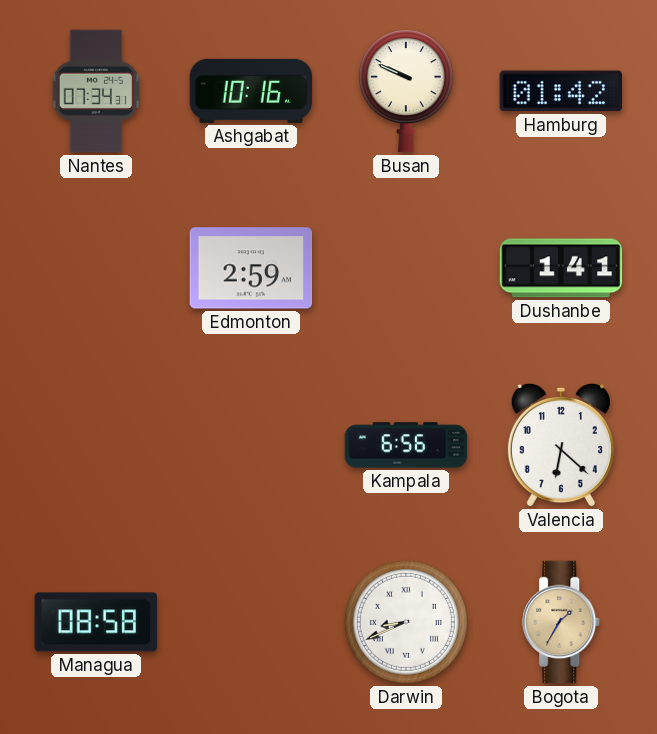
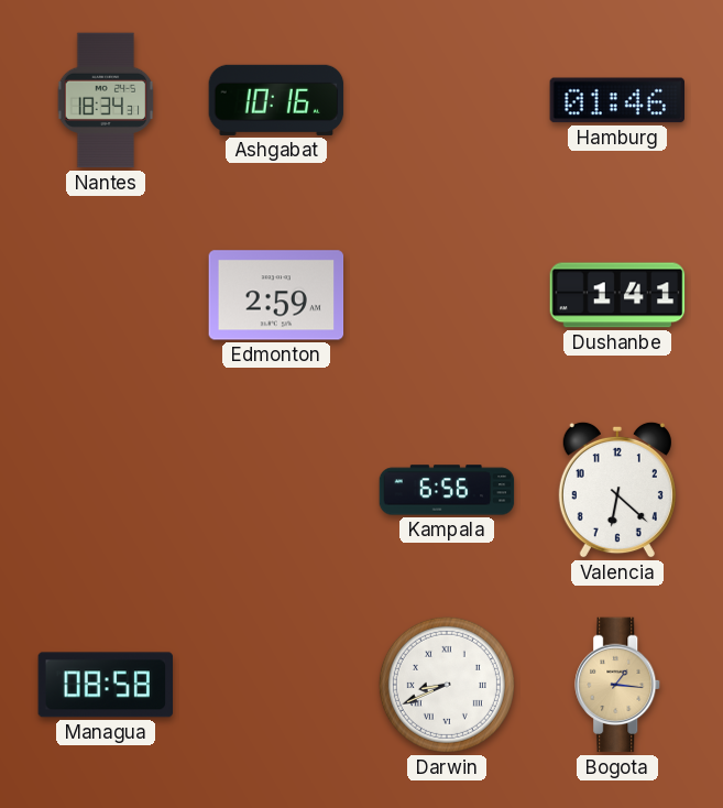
Nantes: 07:34 -> 18:34
Busan: 9:49 -> none
Hamburg: 01:42 -> 01:46
Bogota: 1:35 -> 1:16
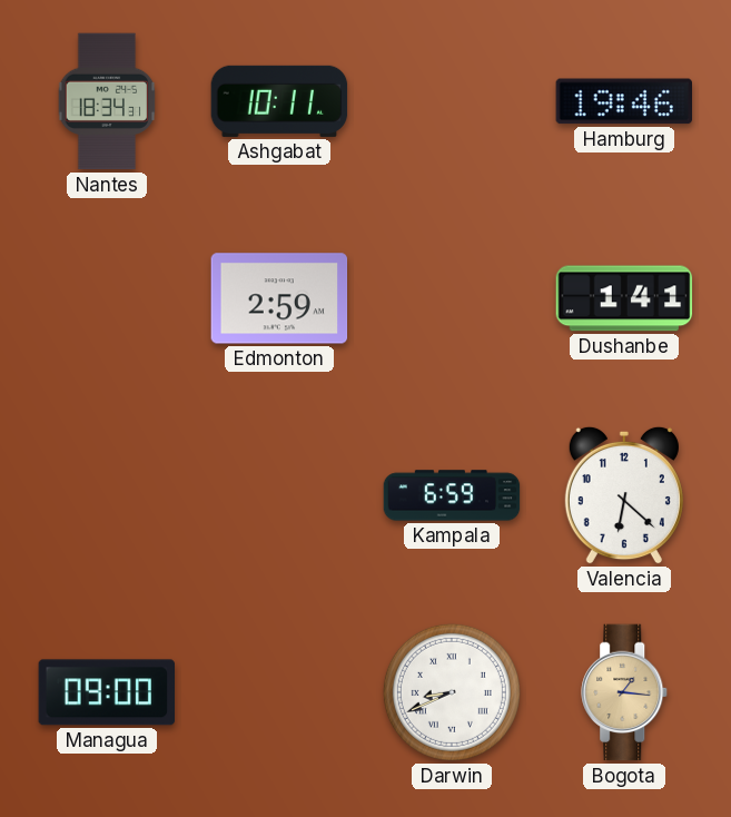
Ashgabat: 10:16 -> 10:11
Hamburg: 01:46 -> 19:46
Kampala: 6:56 -> 6:59
Managua: 08:58 -> 09:00
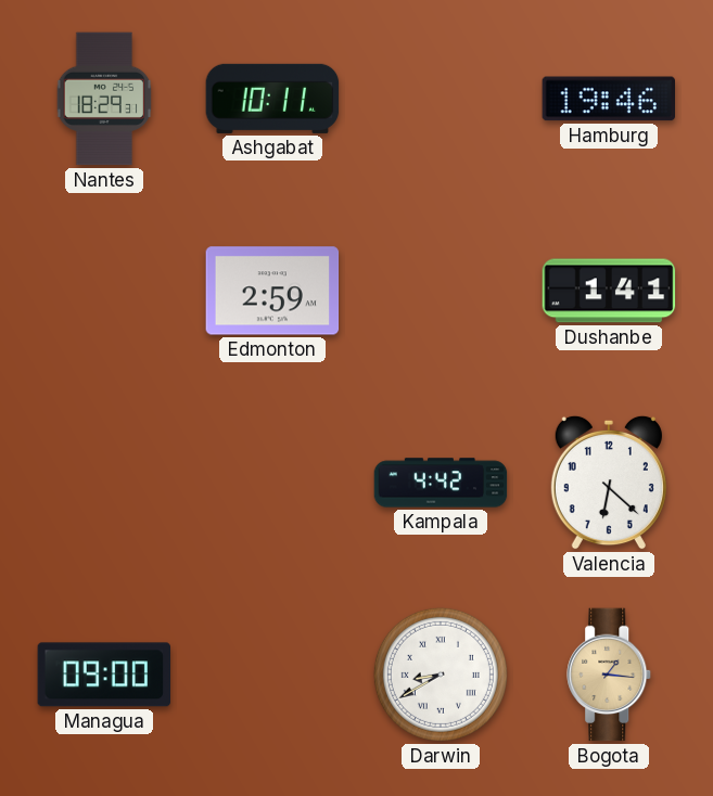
Nantes: 18:34 -> 18:29
Kampala: 6:59 -> 4:42
Darwin: 8:41 -> 8:40
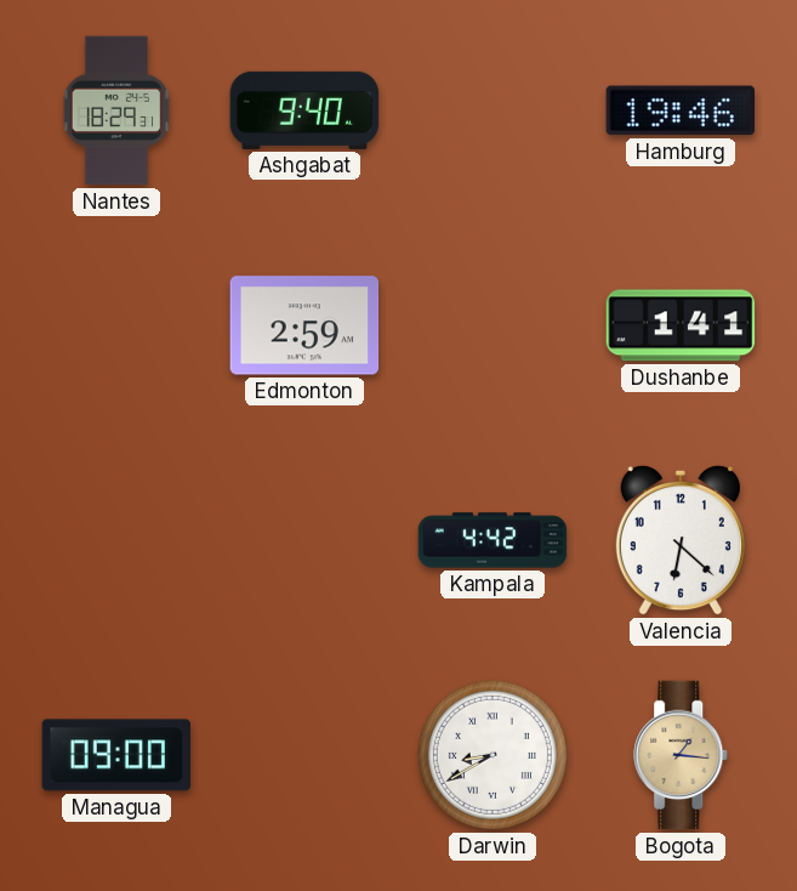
Ashgabat: 10:11 -> 9:40
